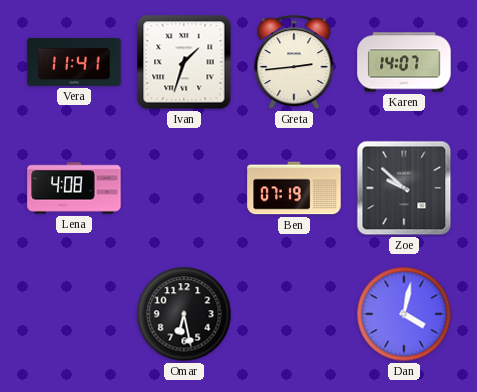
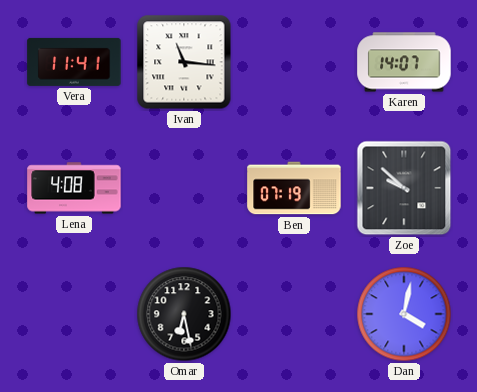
Ivan: 1:33 -> 11:16
Greta: 2:44 -> none
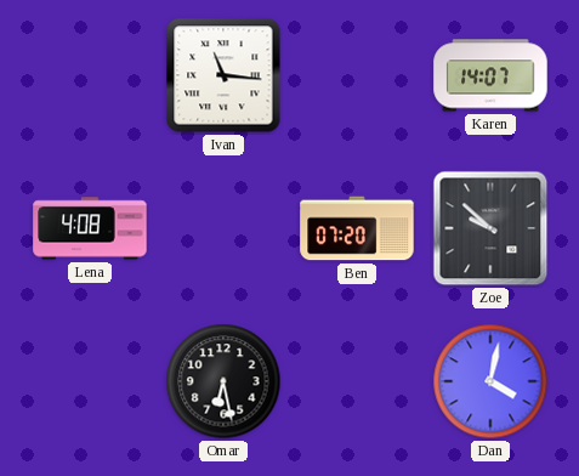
Vera: 11:41 -> none
Ben: 07:19 -> 07:20
